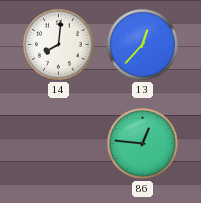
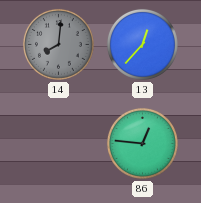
14 dial: white -> grey
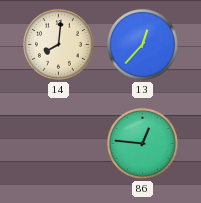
14 dial: grey -> cream
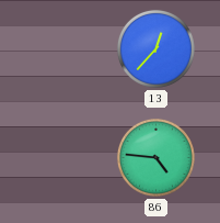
14: 8:01 -> none
86: 12:46 -> 4:46
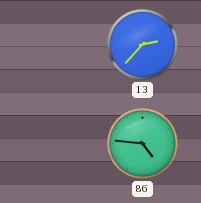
13: 12:37 -> 2:37
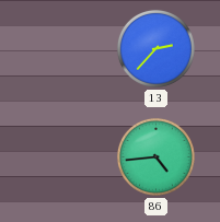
86: 4:46 -> 4:44
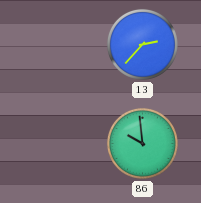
86: 4:44 -> 9:59
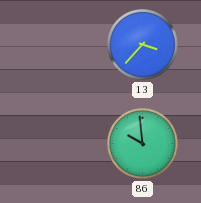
13: 2:37 -> 3:37
